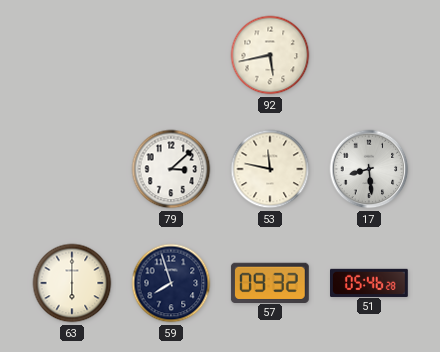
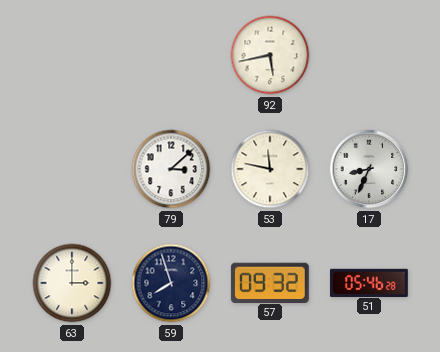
17: 8:29 -> 8:34
63: 6:00 -> 3:00
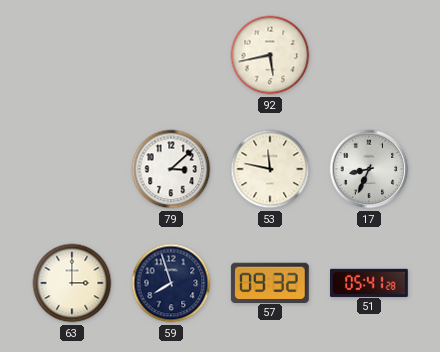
51: 05:46 -> 05:41
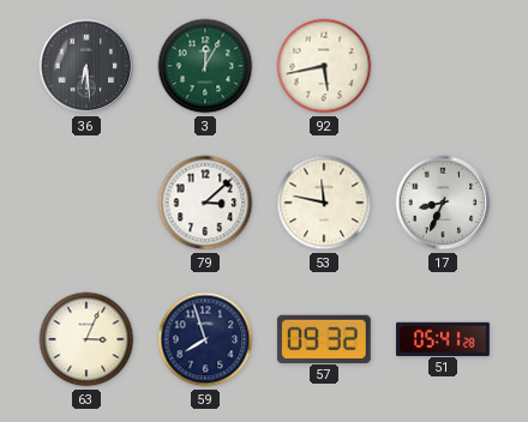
36: none -> 6:29
3: none -> 12:05
63: 3:00 -> 3:04
